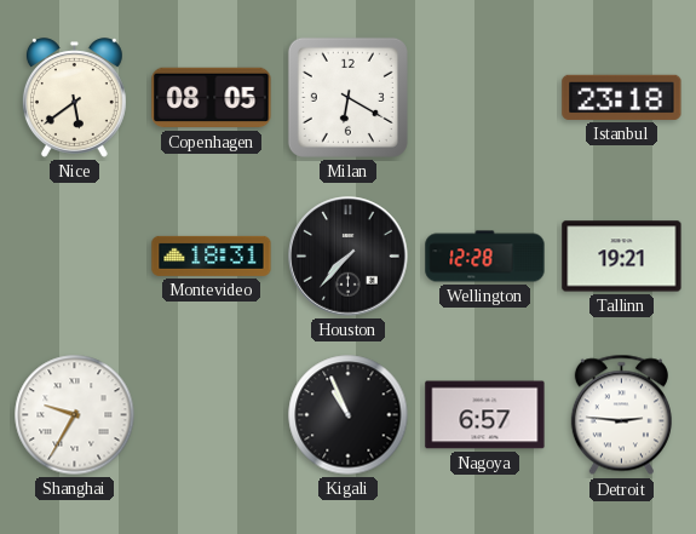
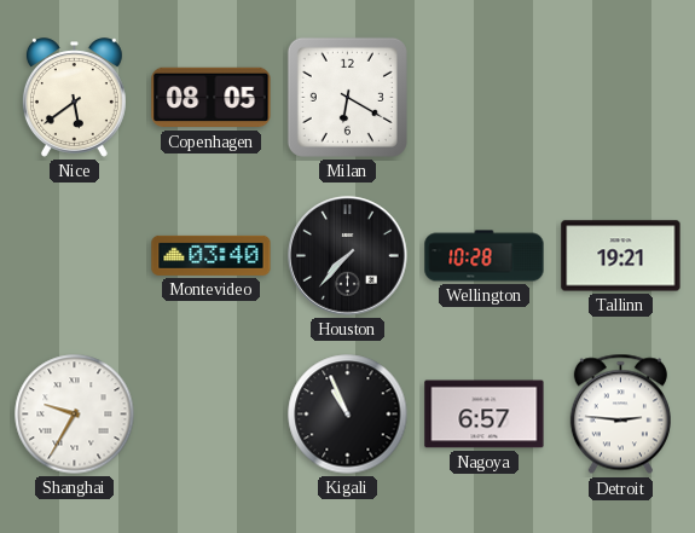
Istanbul: 23:18 -> none
Montevideo: 18:31 -> 03:40
Wellington: 12:28 -> 10:28
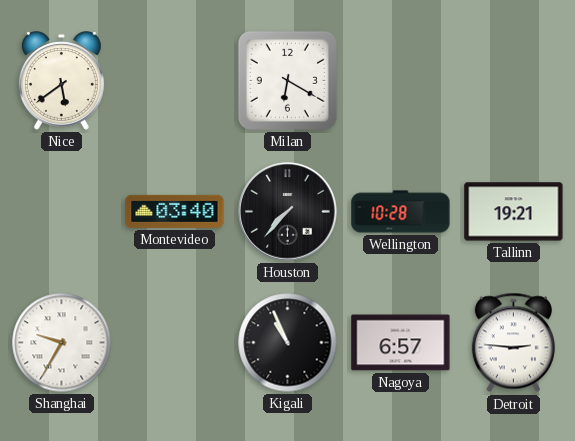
Copenhagen: 08:05 -> none
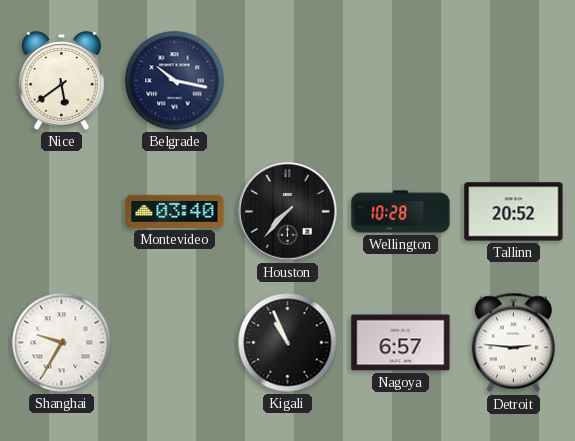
Belgrade: none -> 10:17
Milan: 6:20 -> none
Tallinn: 19:21 -> 20:52
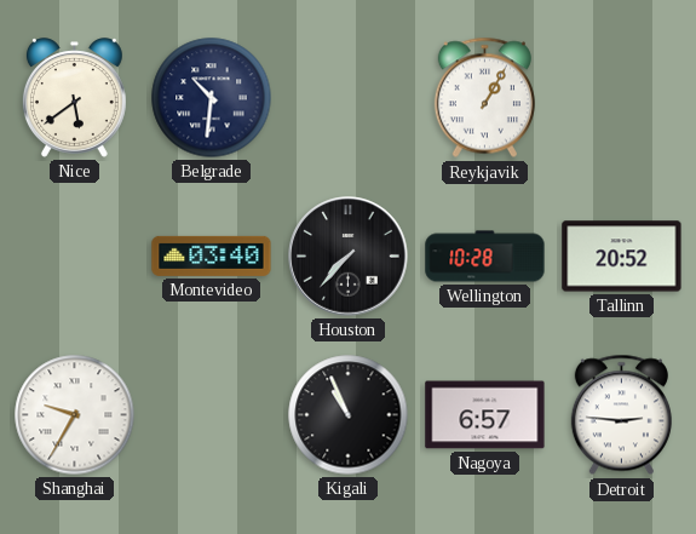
Belgrade: 10:17 -> 10:31
Reykjavik: none -> 1:05
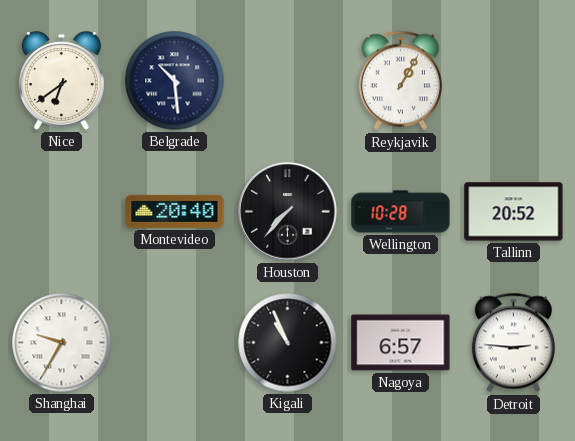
Nice: 5:39 -> 6:39
Belgrade: 10:31 -> 10:29
Montevideo: 03:40 -> 20:40
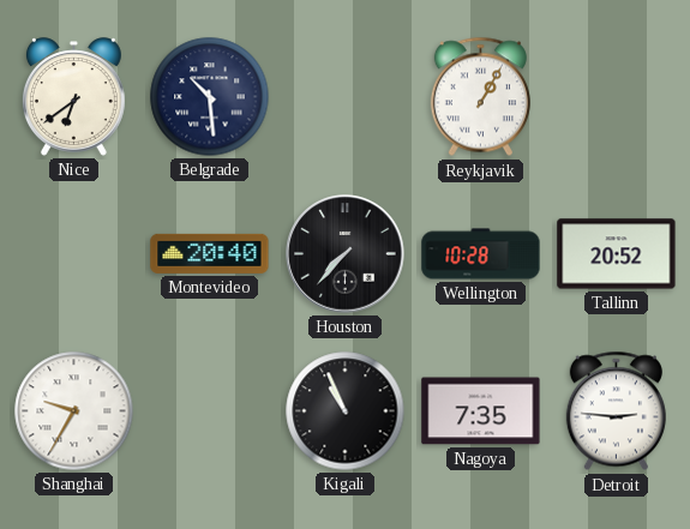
Nagoya: 6:57 -> 7:35
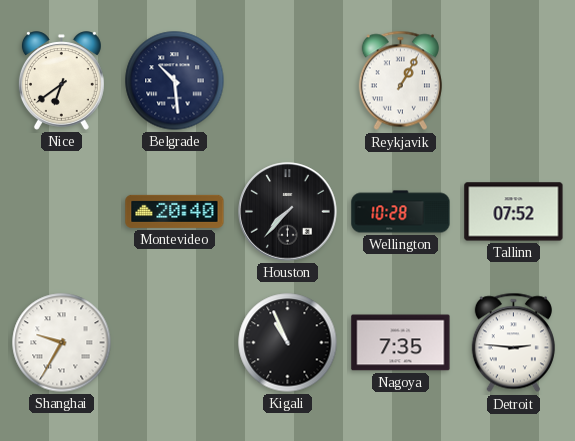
Tallinn: 20:52 -> 07:52
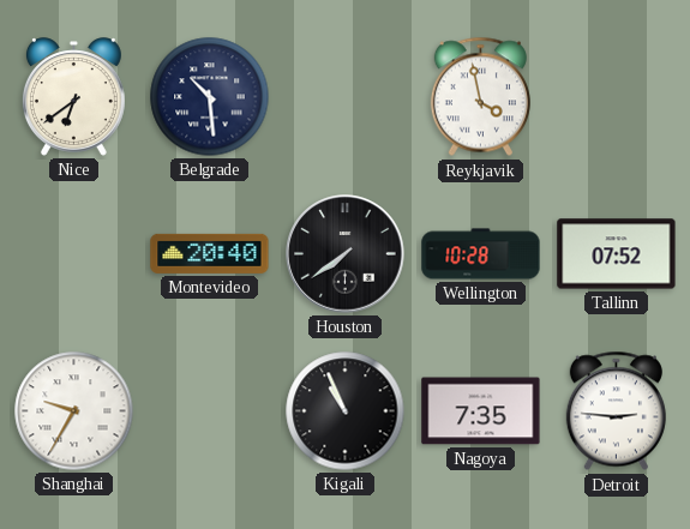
Reykjavik: 1:05 -> 3:58
Houston: 7:37 -> 7:39
